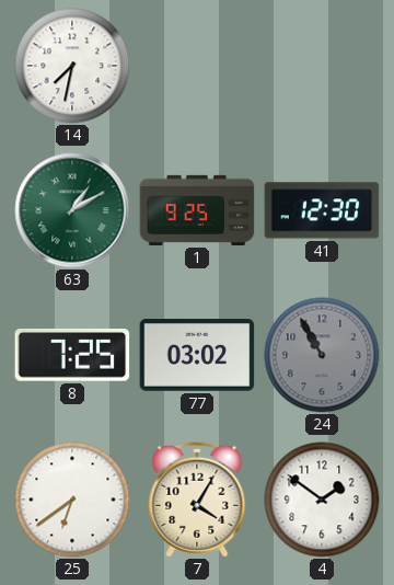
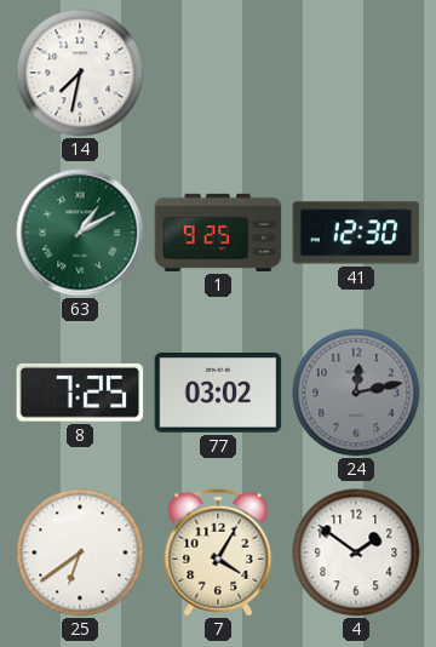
24: 10:55 -> 12:13
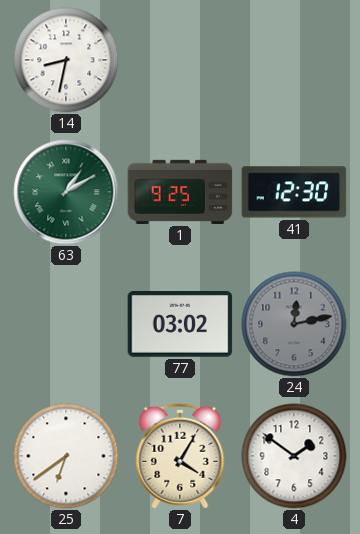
14: 7:32 -> 8:32
8: 7:25 -> none
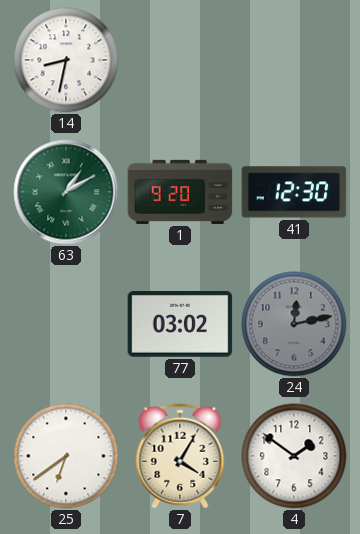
1: 9:25 -> 9:20
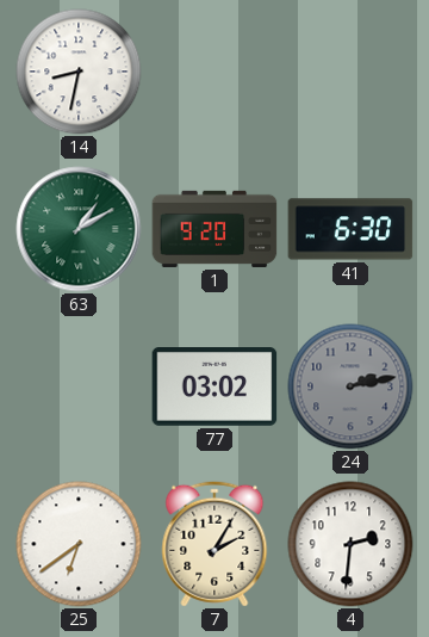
41: 12:30 -> 6:30
24: 12:13 -> 2:13
7: 4:05 -> 2:05
4: 1:51 -> 2:31
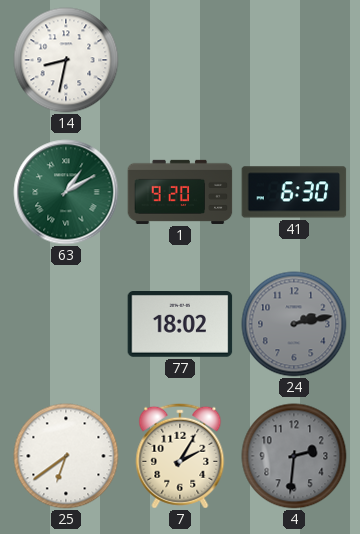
77: 03:02 -> 18:02
4 dial: white -> grey
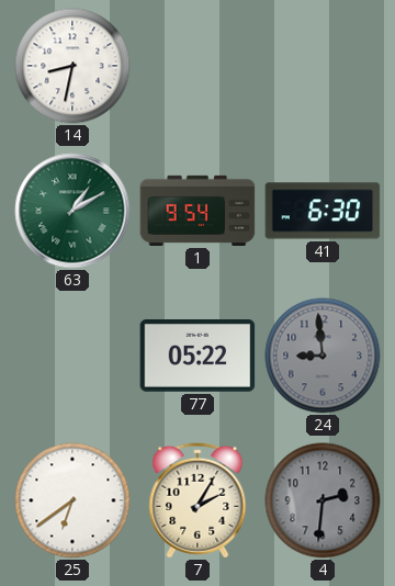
1: 9:20 -> 9:54
77: 18:02 -> 05:22
24: 2:13 -> 8:59
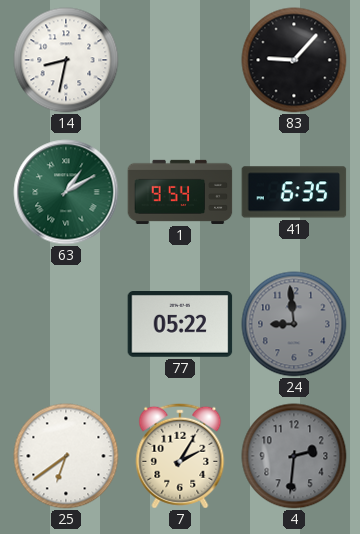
83: none -> 9:07
41: 6:30 -> 6:35
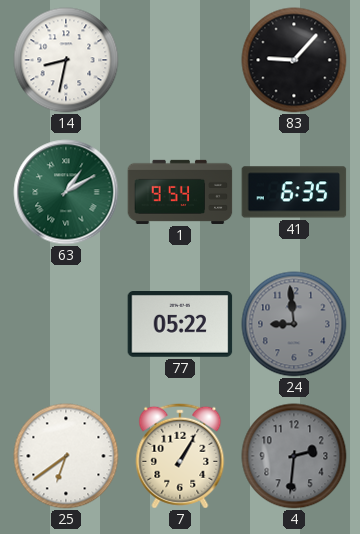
7: 2:05 -> 1:05
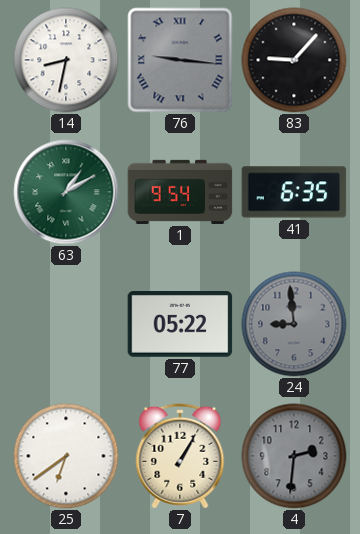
76: none -> 9:16
